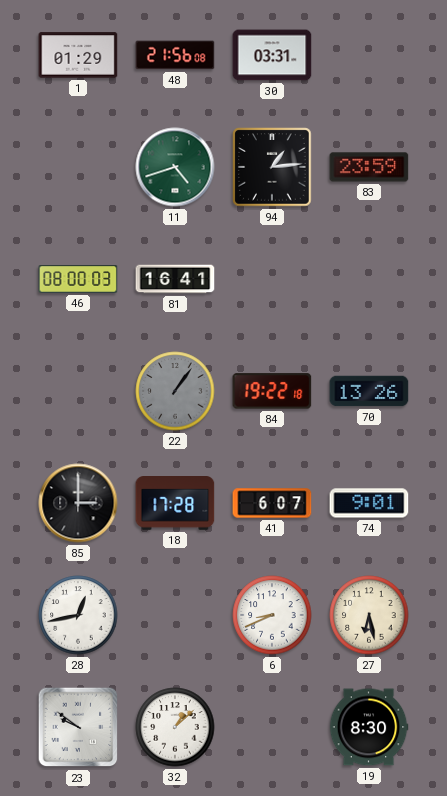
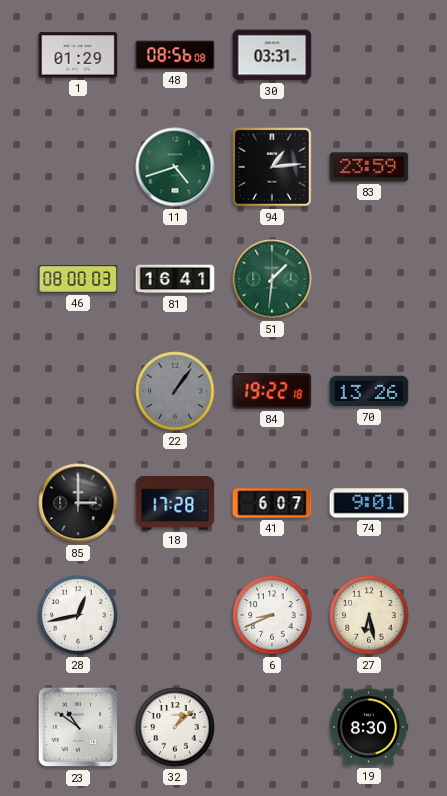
48: 21:56 -> 08:56
51: none -> 1:31
23: 9:51 -> 10:51
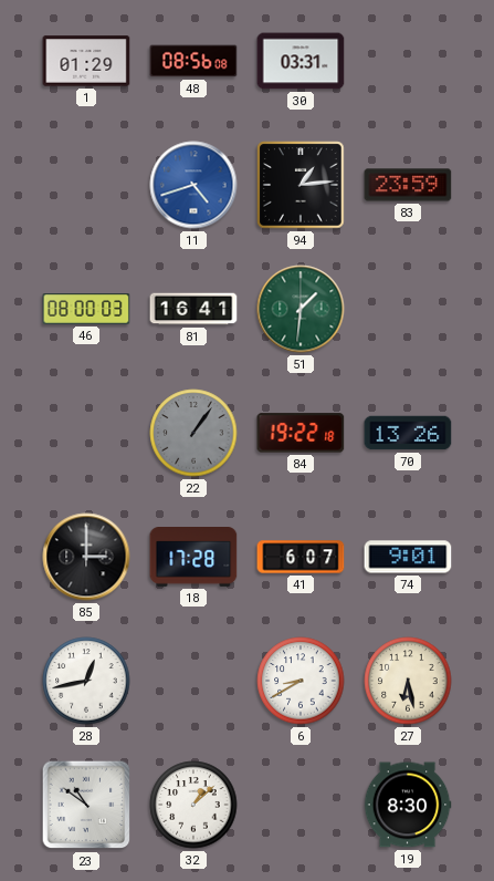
11 dial: green -> blue
6: 8:41 -> 8:40
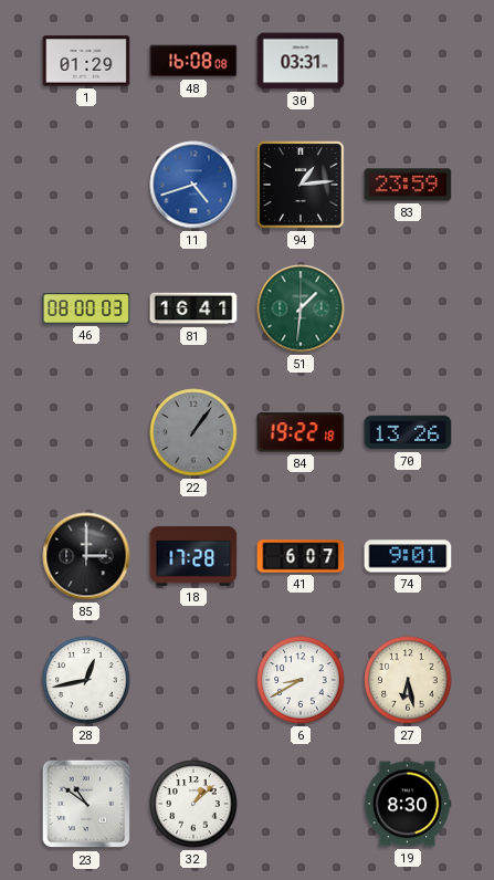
48: 08:56 -> 16:08
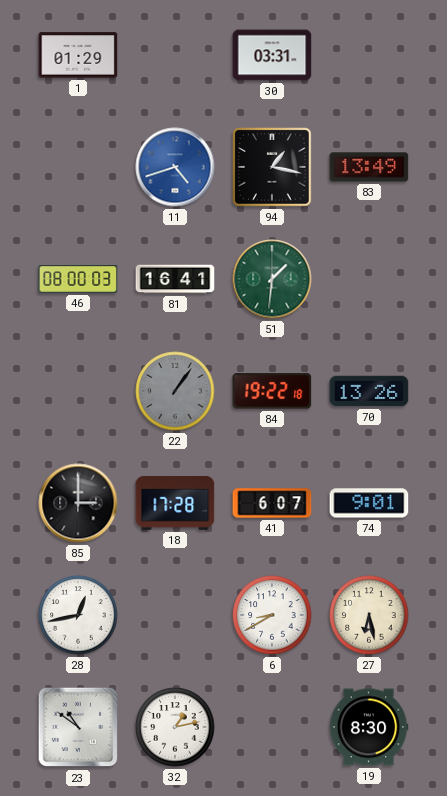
48: 16:08 -> none
94: 1:14 -> 1:17
83: 23:59 -> 13:49
32: 1:08 -> 1:13
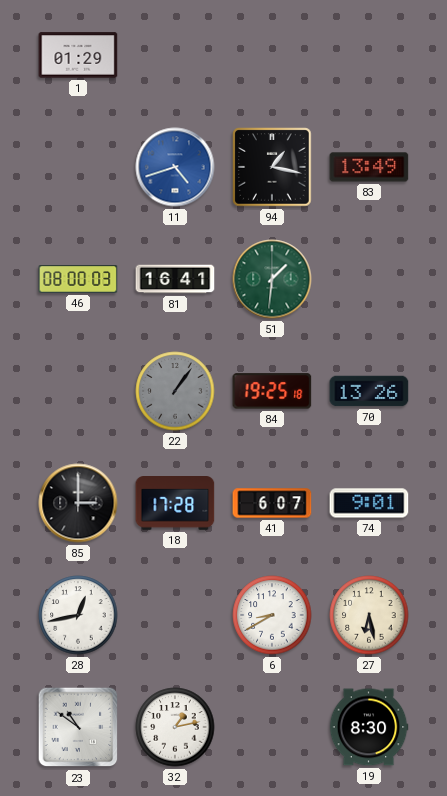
30: 03:31 -> none
84: 19:22 -> 19:25
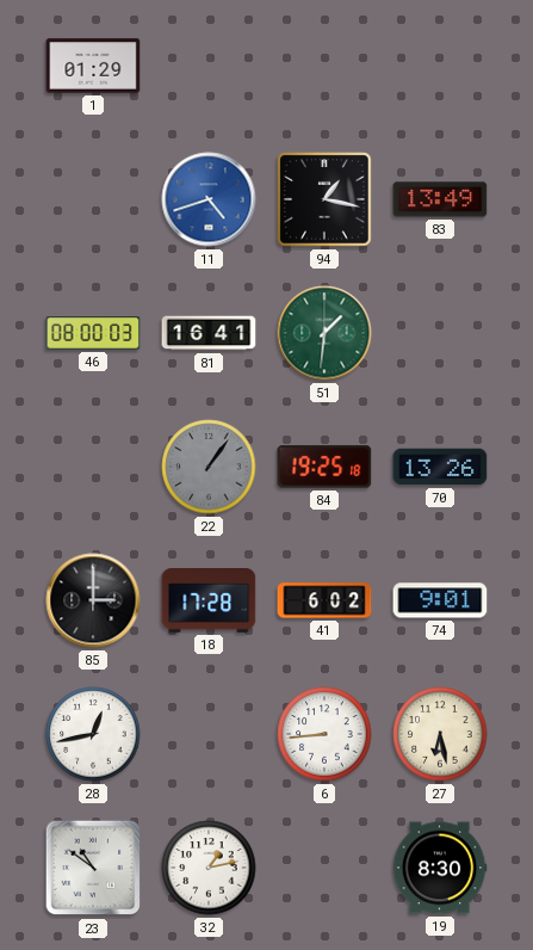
41: 6:07 -> 6:02
6: 8:40 -> 8:44
